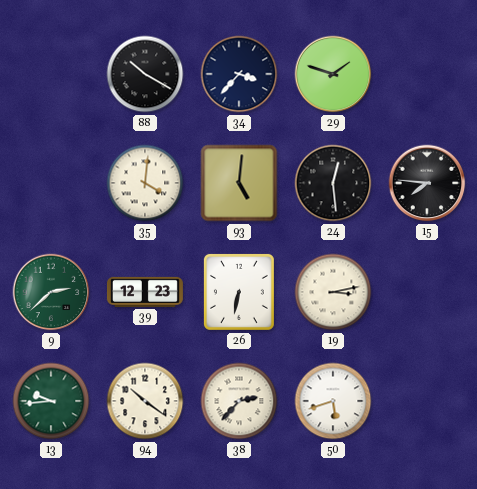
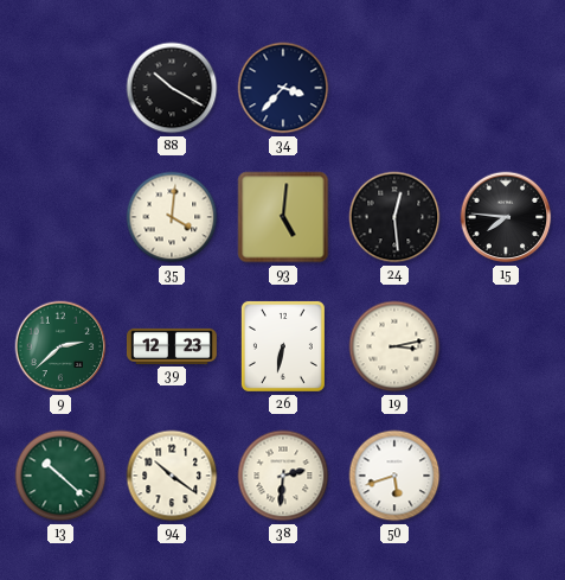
29: 1:48 -> none
13: 9:44 -> 10:22
38: 2:37 -> 2:31
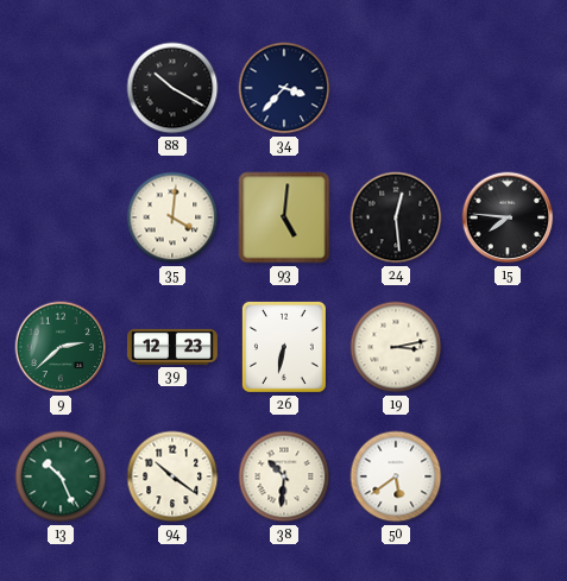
13: 10:22 -> 10:26
38: 2:31 -> 10:31
50: 5:42 -> 5:39
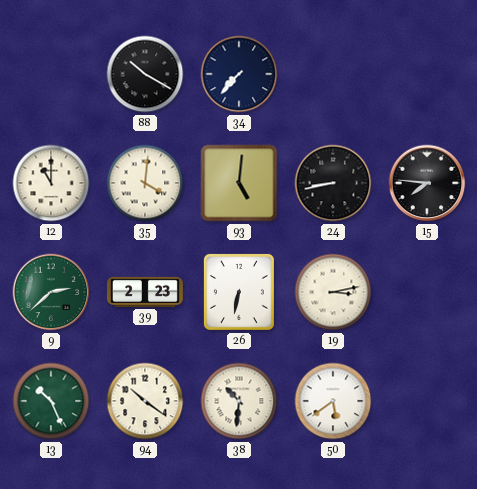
34: 3:37 -> 7:37
12: none -> 11:00
24: 12:29 -> 8:43
39: 12:23 -> 2:23
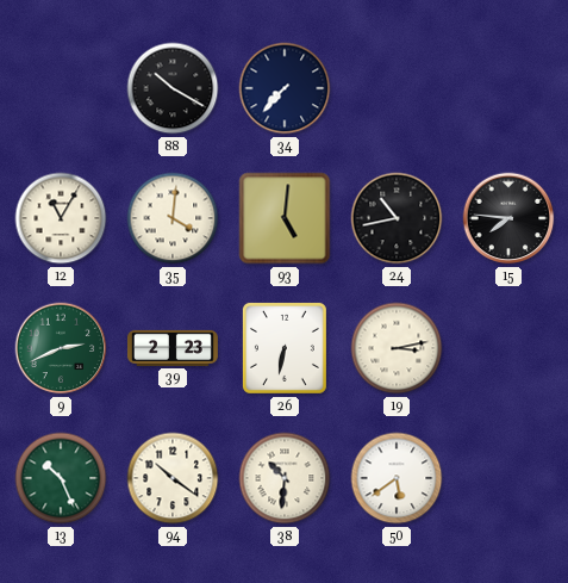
12: 11:00 -> 11:05
24: 8:43 -> 10:43
9: 2:38 -> 2:41
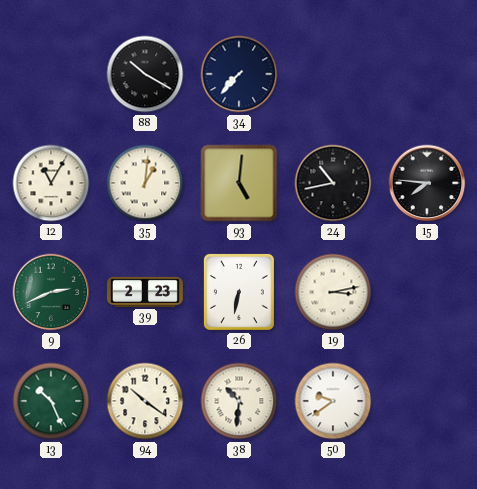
35: 4:01 -> 1:01
50: 5:39 -> 9:39
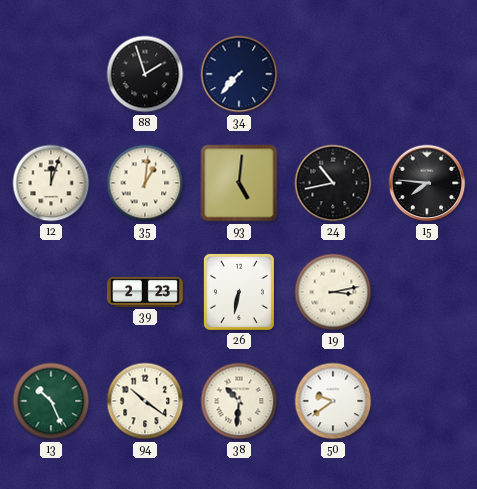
88: 10:20 -> 1:57
12: 11:05 -> 12:03
9: 2:41 -> none
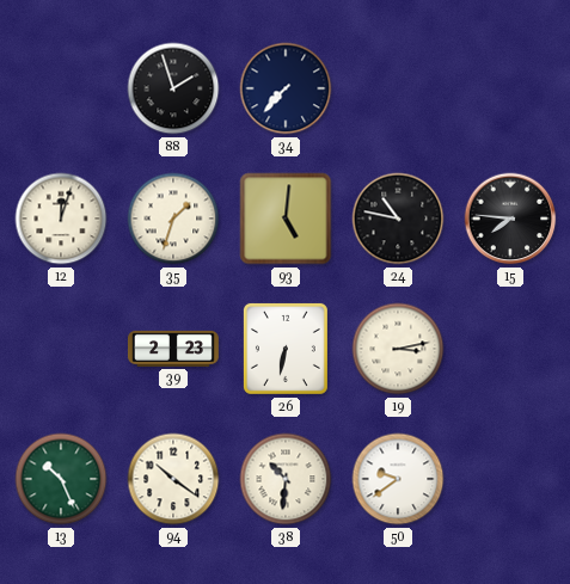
35: 1:01 -> 1:33
24: 10:43 -> 10:47
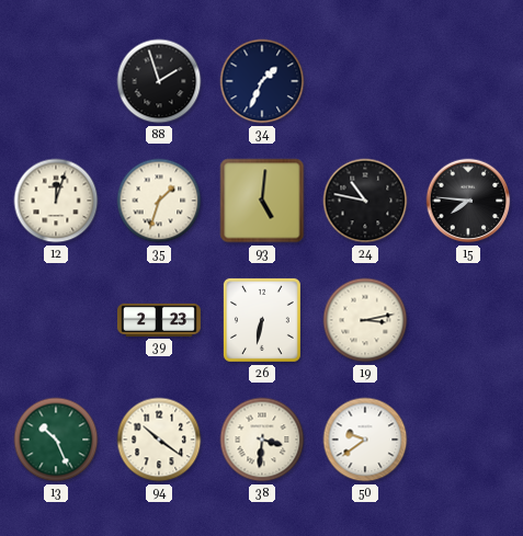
34: 7:37 -> 1:34
38: 10:31 -> 3:31
